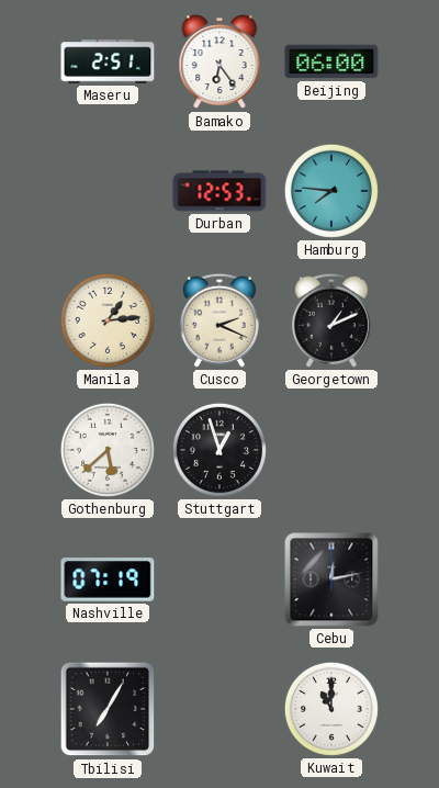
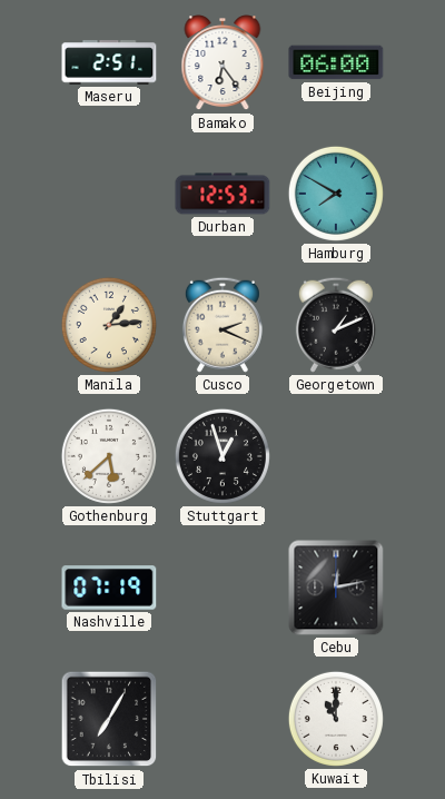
Hamburg: 7:46 -> 7:50
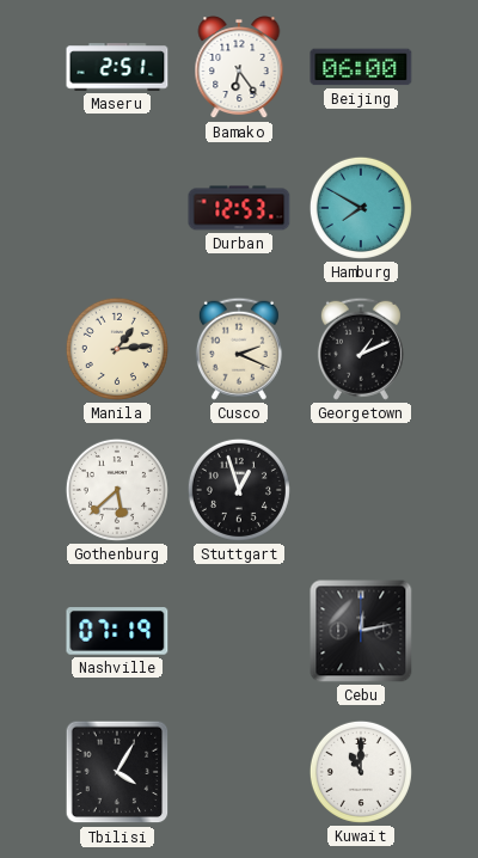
Tbilisi: 7:05 -> 4:05
